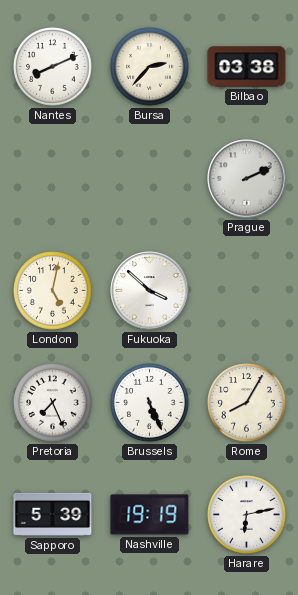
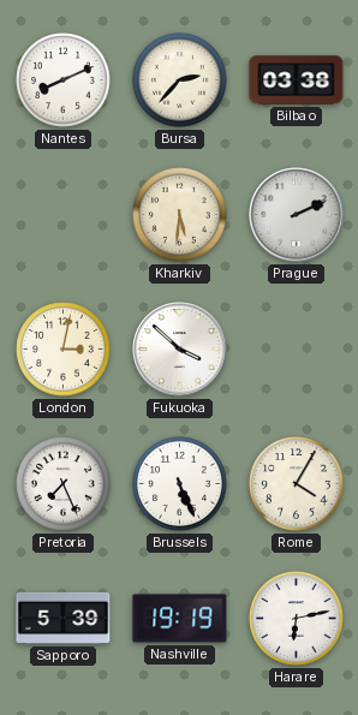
Kharkiv: none -> 5:31
London: 5:02 -> 3:02
Rome: 8:05 -> 4:05
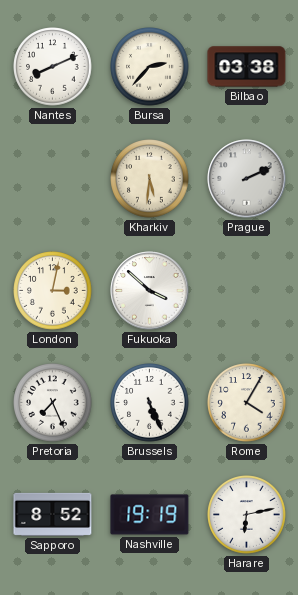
Sapporo: 5:39 -> 8:52
